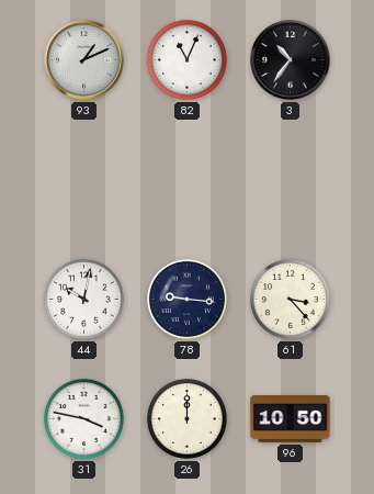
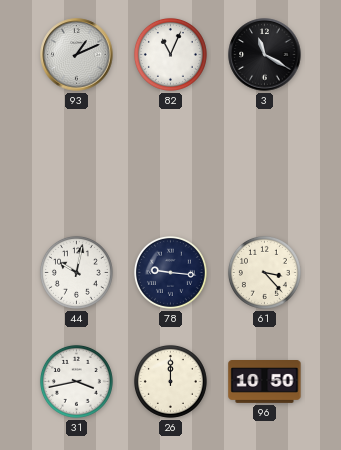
3: 10:36 -> 11:20
31: 3:47 -> 3:43
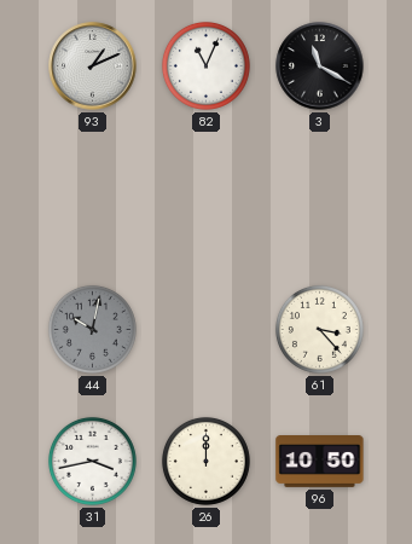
44 dial: white -> grey
78: 9:16 -> none
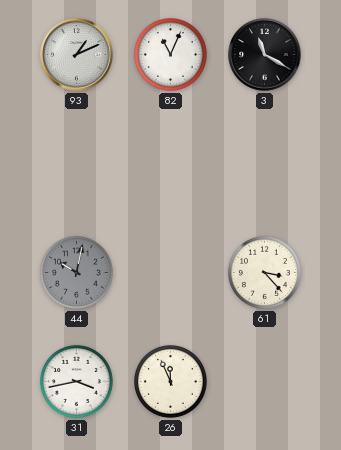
26: 12:00 -> 11:56
96: 10:50 -> none
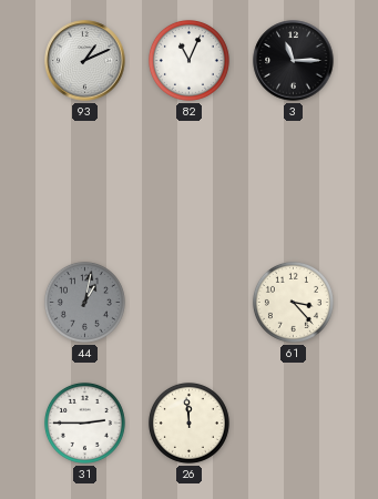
3: 11:20 -> 11:15
44: 10:02 -> 1:02
31: 3:43 -> 2:45
26: 11:56 -> 11:59
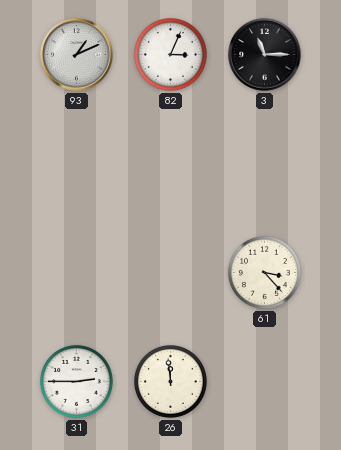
82: 11:04 -> 3:04
44: 1:02 -> none
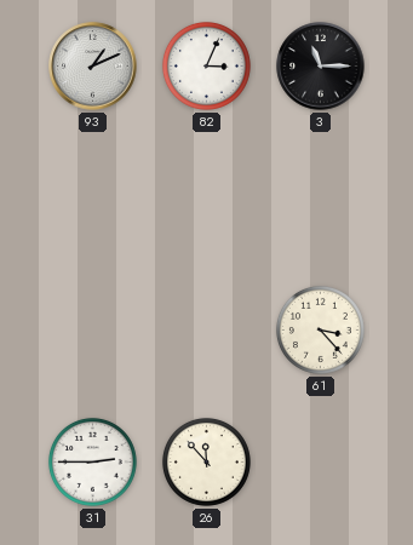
26: 11:59 -> 11:53
